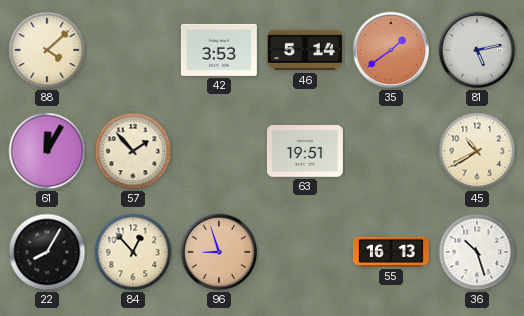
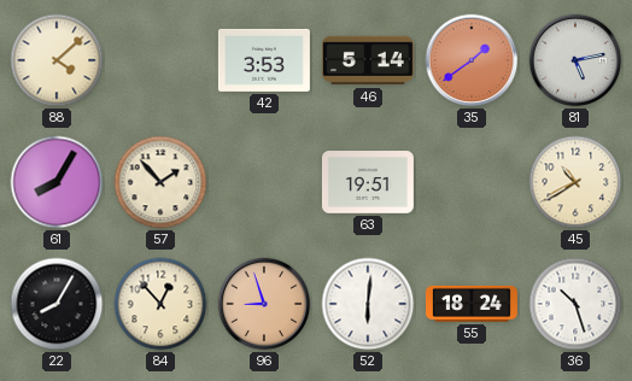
61: 12:05 -> 8:05
52: none -> 6:01
55: 16:13 -> 18:24
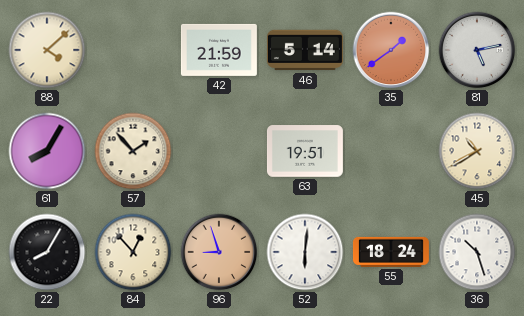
42: 3:53 -> 21:59
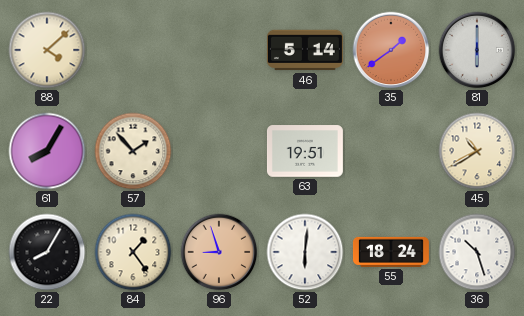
42: 21:59 -> none
81: 5:13 -> 6:00
84: 12:53 -> 1:24
